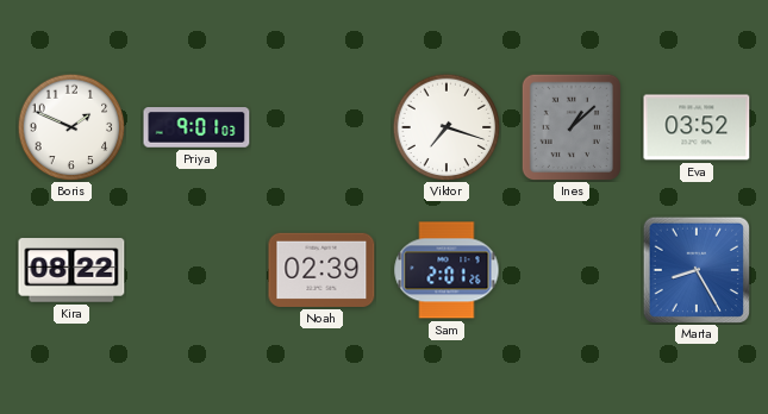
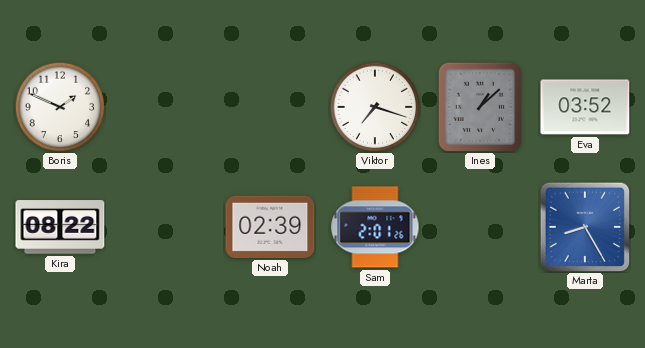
Priya: 9:01 -> none
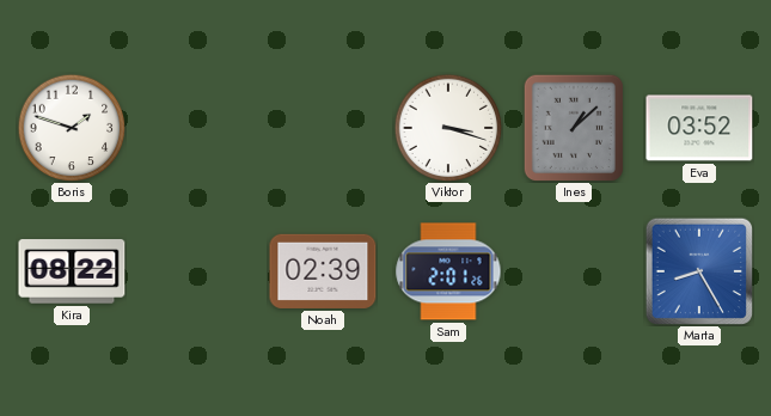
Boris: 1:49 -> 1:48
Viktor: 7:18 -> 3:18
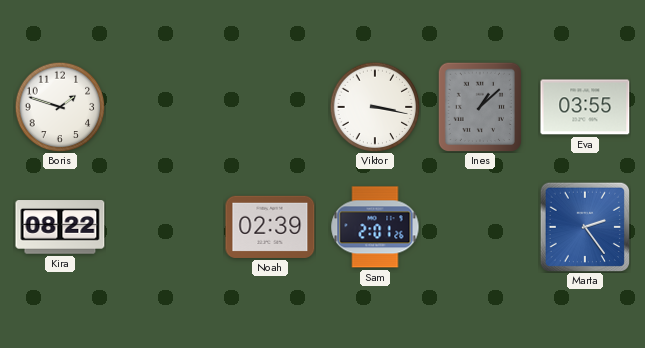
Viktor: 3:18 -> 3:17
Eva: 03:52 -> 03:55
Marta: 8:25 -> 2:24
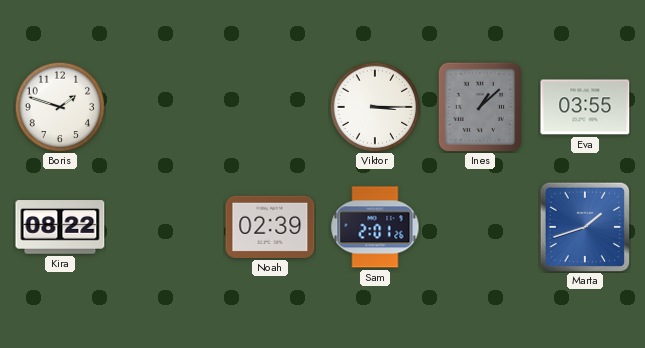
Viktor: 3:17 -> 3:15
Marta: 2:24 -> 1:42
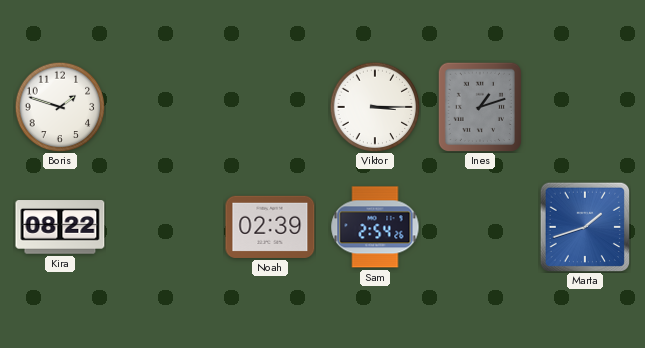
Ines: 1:08 -> 1:12
Eva: 03:55 -> none
Sam: 2:01 -> 2:54
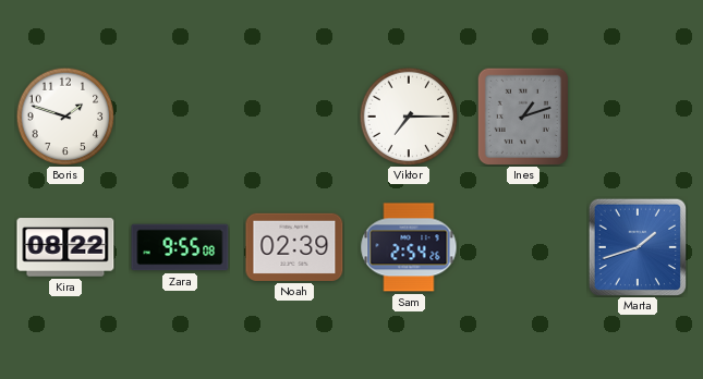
Viktor: 3:15 -> 7:15
Zara: none -> 9:55
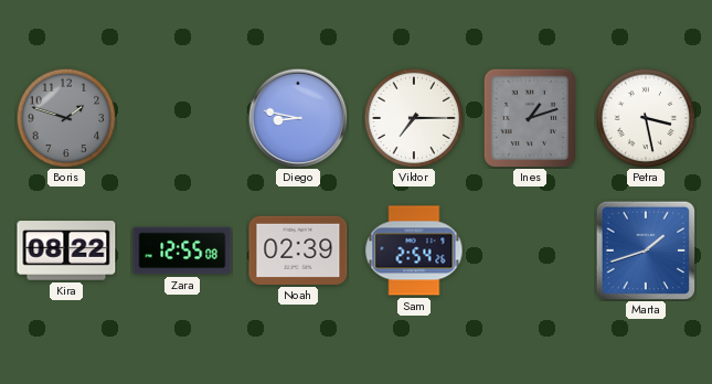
Boris dial: white -> grey
Diego: none -> 8:47
Petra: none -> 3:28
Zara: 9:55 -> 12:55
